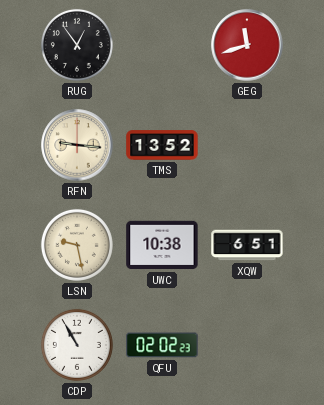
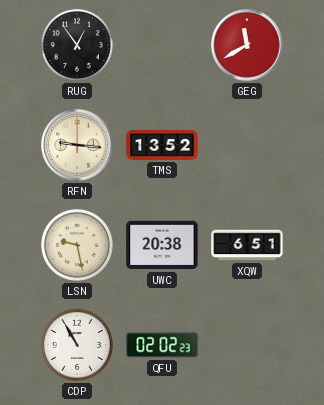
GEG: 11:42 -> 11:40
UWC: 10:38 -> 20:38
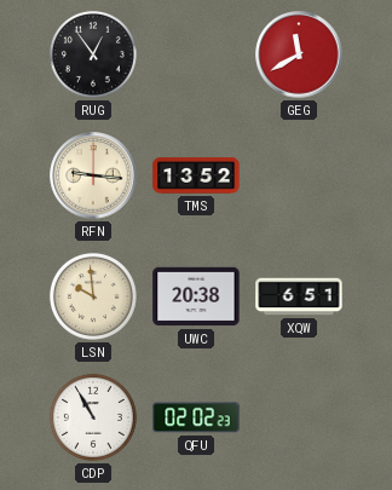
LSN: 9:28 -> 9:59
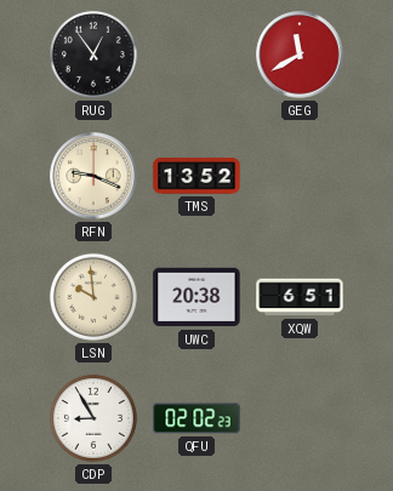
RFN: 9:16 -> 9:19
CDP: 10:55 -> 8:55
